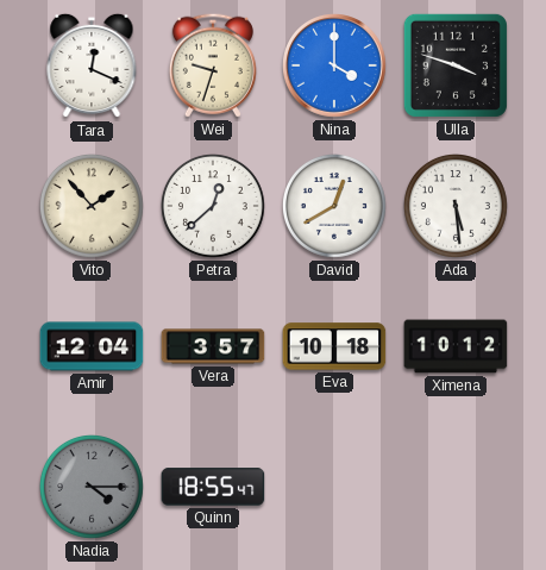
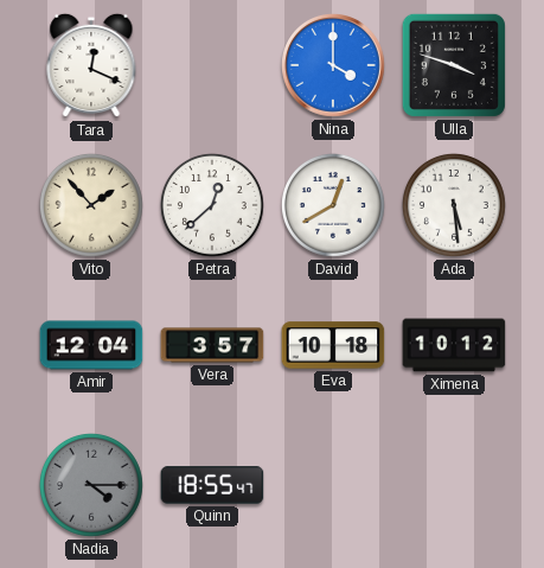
Wei: 9:33 -> none
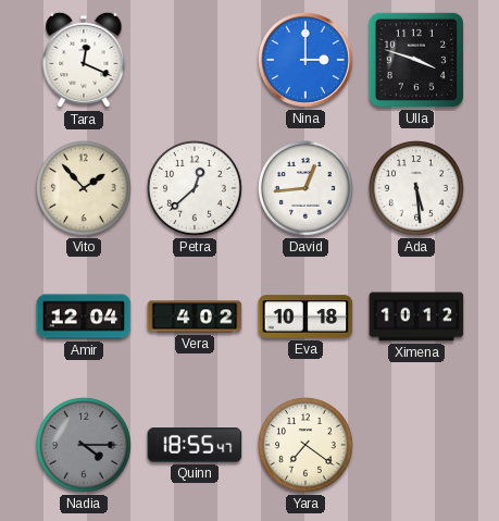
Nina: 4:00 -> 3:00
David: 12:40 -> 12:44
Vera: 3:57 -> 4:02
Yara: none -> 7:21
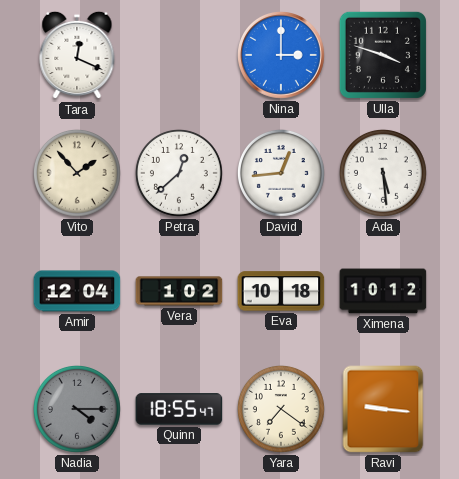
Vera: 4:02 -> 1:02
Ravi: none -> 9:16
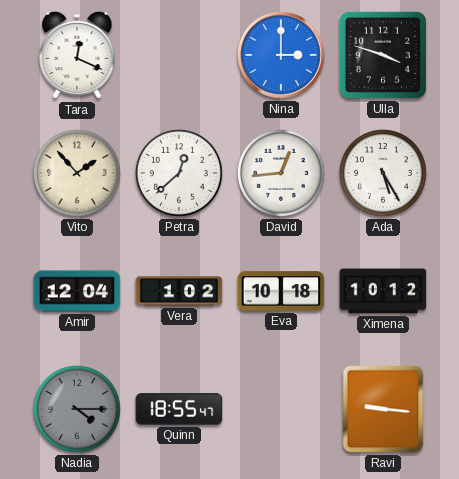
Ada: 5:29 -> 5:25
Yara: 7:21 -> none
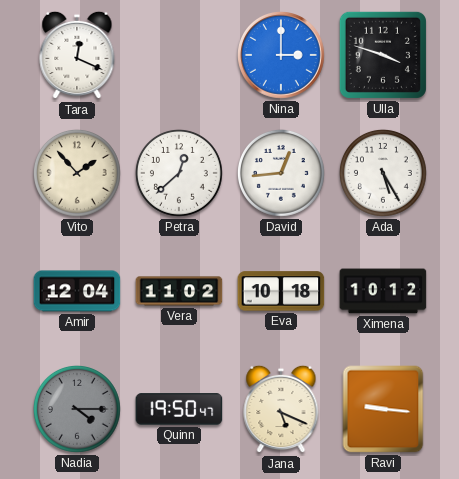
Vera: 1:02 -> 11:02
Quinn: 18:55 -> 19:50
Jana: none -> 5:19
